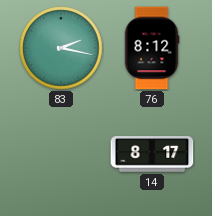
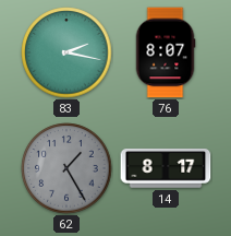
76: 8:12 -> 8:07
62: none -> 1:25
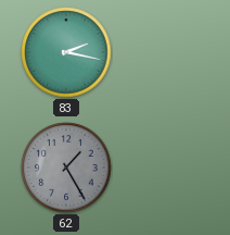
76: 8:07 -> none
14: 8:17 -> none
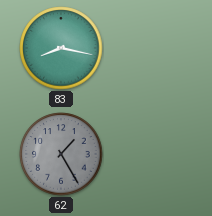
83: 2:17 -> 8:17
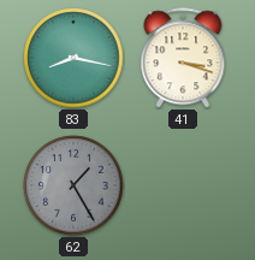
41: none -> 3:18
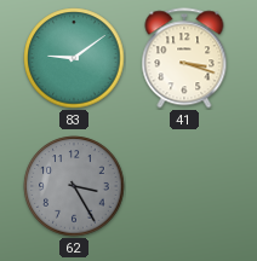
83: 8:17 -> 9:09
62: 1:25 -> 3:25
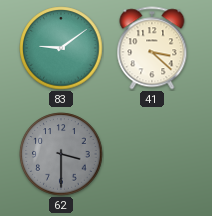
41: 3:18 -> 3:22
62: 3:25 -> 3:30
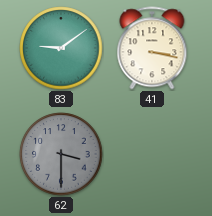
41: 3:22 -> 3:17
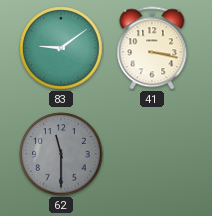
62: 3:30 -> 11:30
